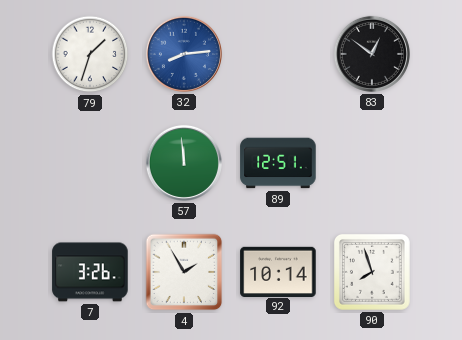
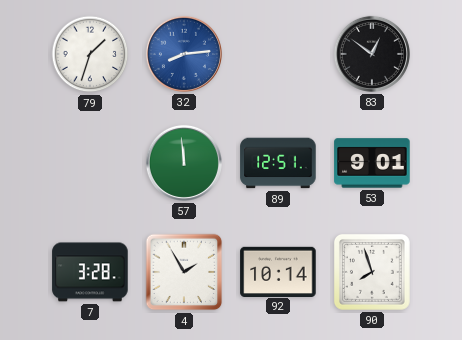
53: none -> 9:01
7: 3:26 -> 3:28
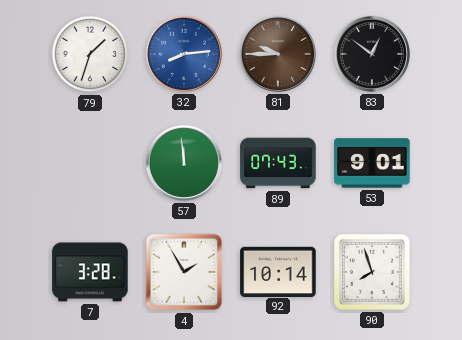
81: none -> 9:45
89: 12:51 -> 07:43
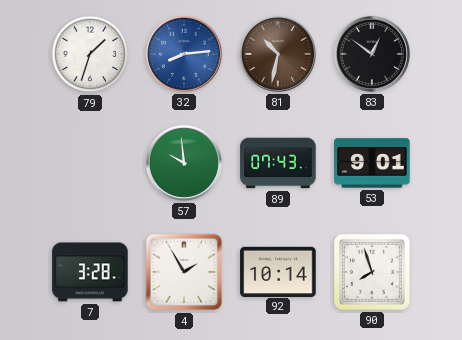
81: 9:45 -> 10:32
57: 11:59 -> 9:59
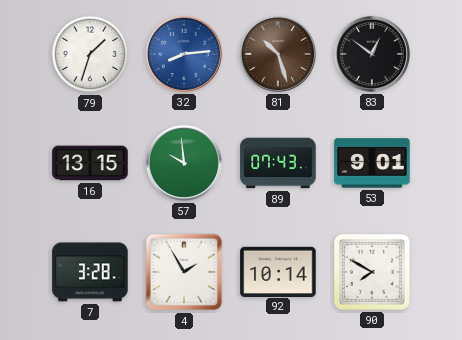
81: 10:32 -> 10:27
16: none -> 13:15
90: 7:57 -> 7:50
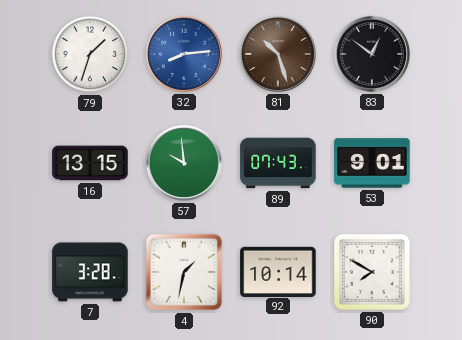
4: 1:55 -> 1:32
